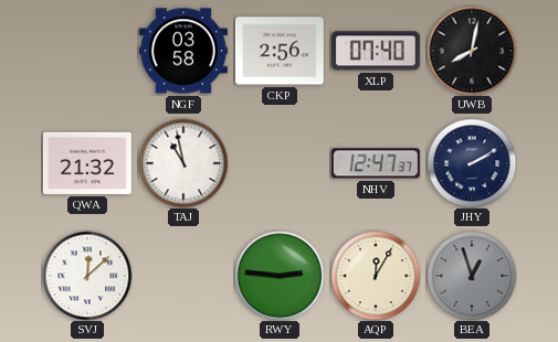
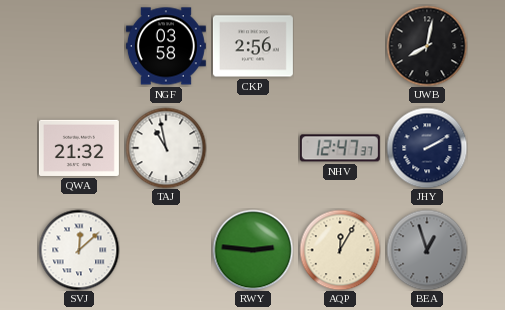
XLP: 07:40 -> none
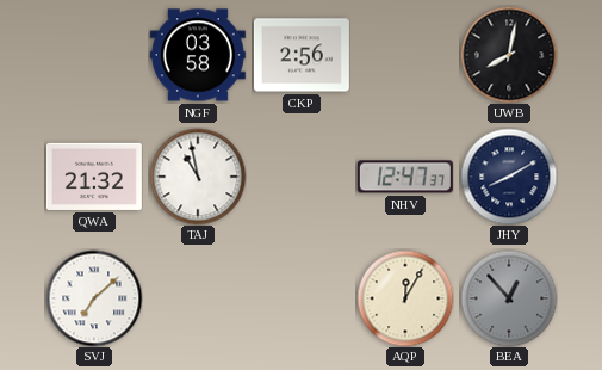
JHY: 2:10 -> 8:10
SVJ: 12:08 -> 7:08
RWY: 2:46 -> none
BEA: 12:57 -> 12:53
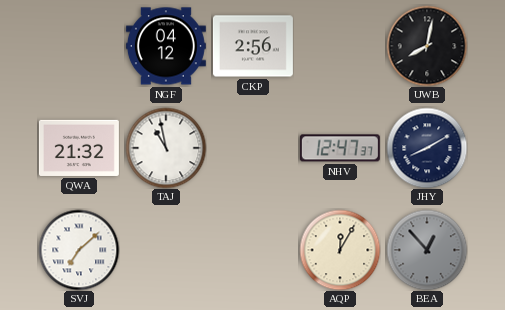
NGF: 03:58 -> 04:12
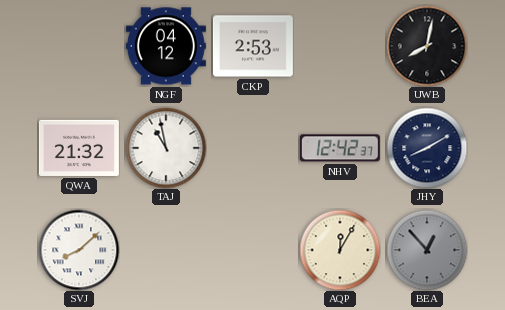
CKP: 2:56 -> 2:53
NHV: 12:47 -> 12:42
SVJ: 7:08 -> 8:08
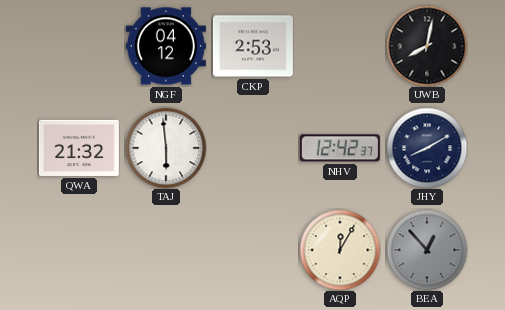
TAJ: 10:58 -> 5:59
SVJ: 8:08 -> none
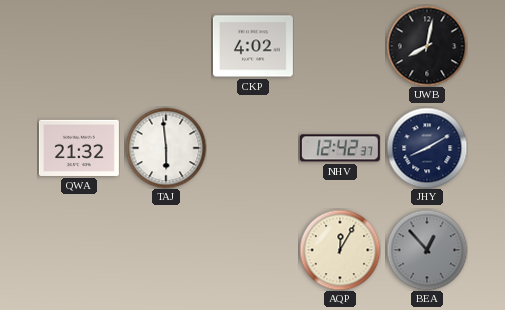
NGF: 04:12 -> none
CKP: 2:53 -> 4:02
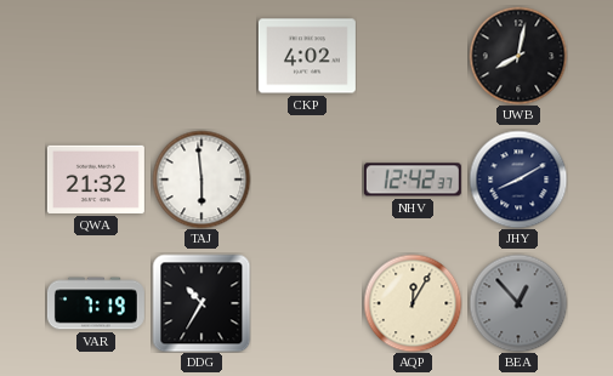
VAR: none -> 7:19
DDG: none -> 10:35
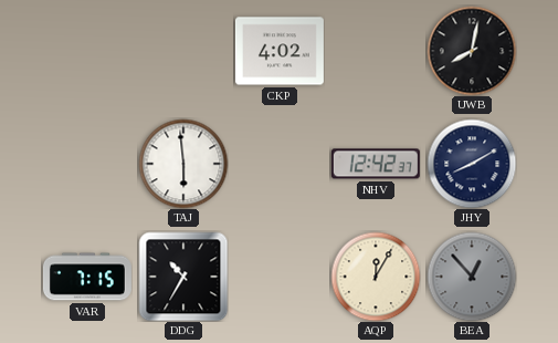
QWA: 21:32 -> none
VAR: 7:19 -> 7:15
